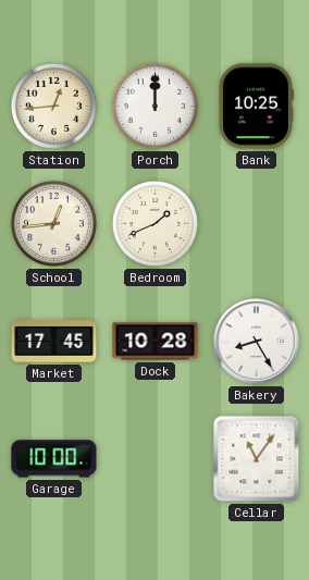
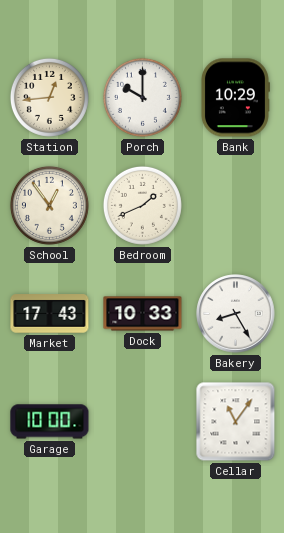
Porch: 12:00 -> 10:00
Bank: 10:25 -> 10:29
School: 12:44 -> 12:54
Market: 17:45 -> 17:43
Dock: 10:28 -> 10:33
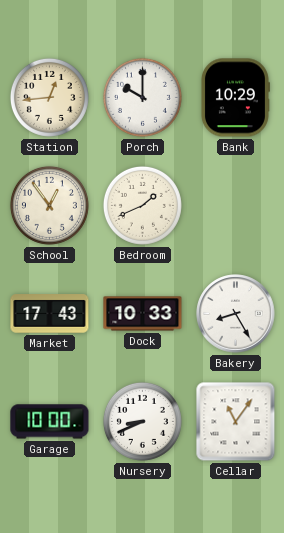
Nursery: none -> 8:41
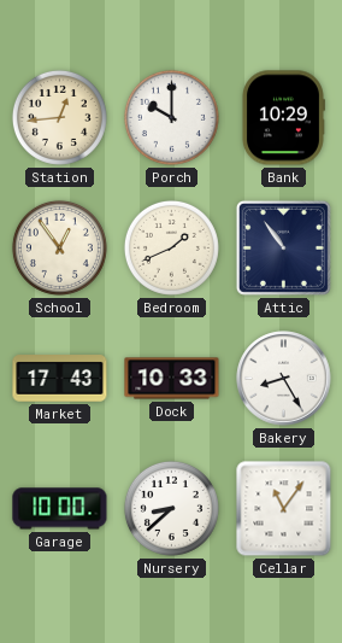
Attic: none -> 10:54
Nursery: 8:41 -> 8:38
